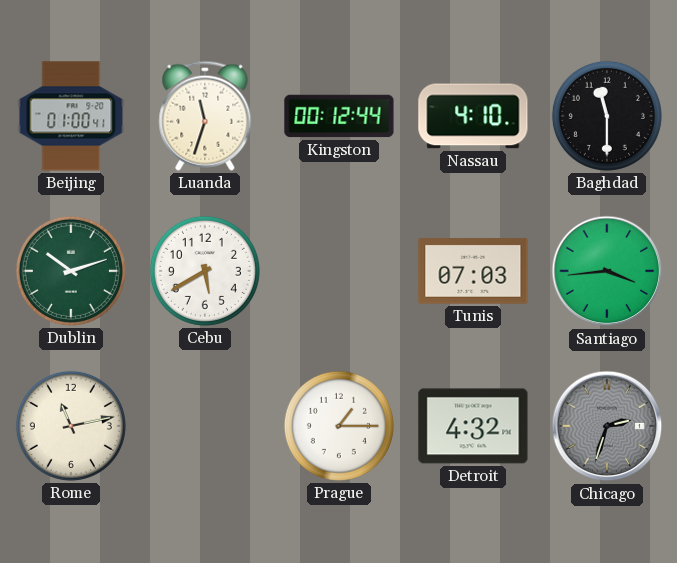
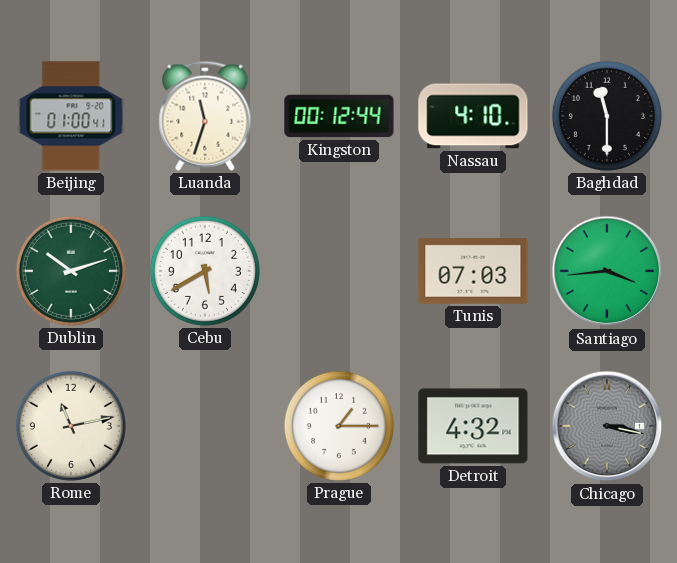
Chicago: 2:33 -> 3:17
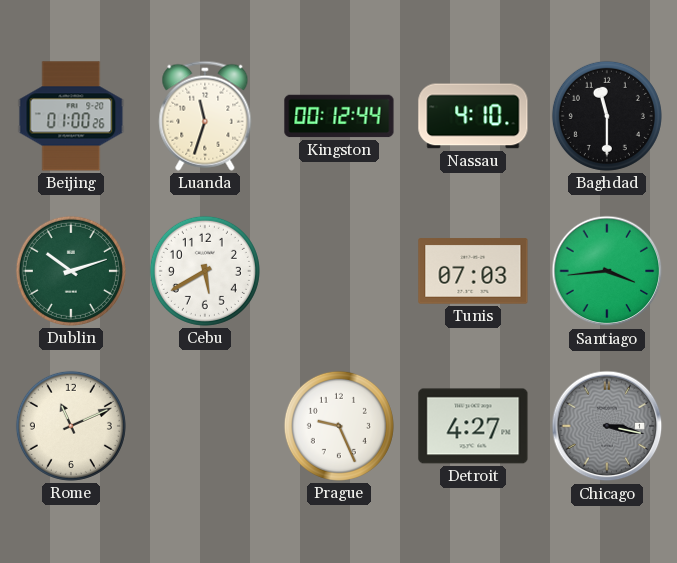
Beijing: 01:00:41 -> 01:00:26
Rome: 11:13 -> 11:11
Prague: 1:15 -> 9:26
Detroit: 4:32 -> 4:27
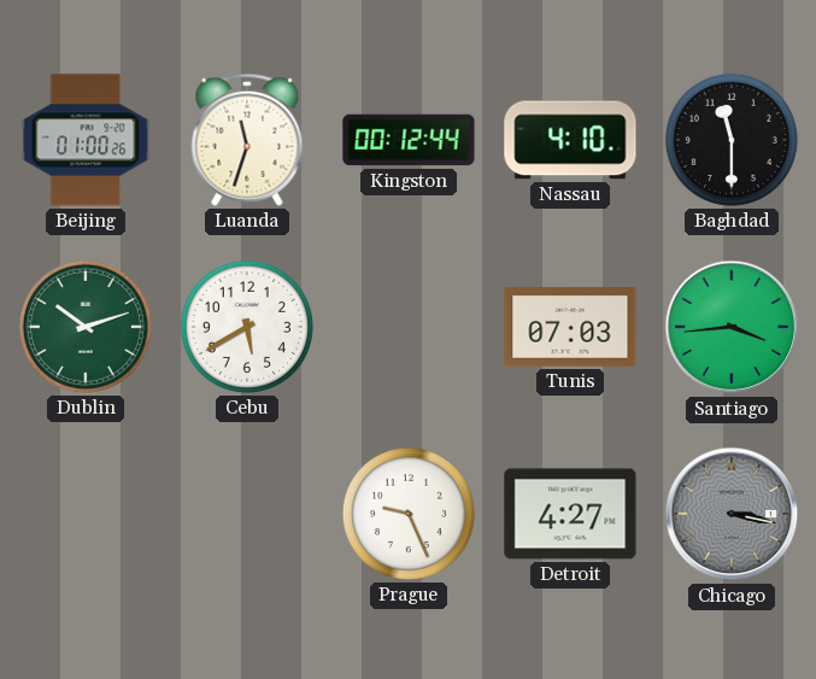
Rome: 11:11 -> none
